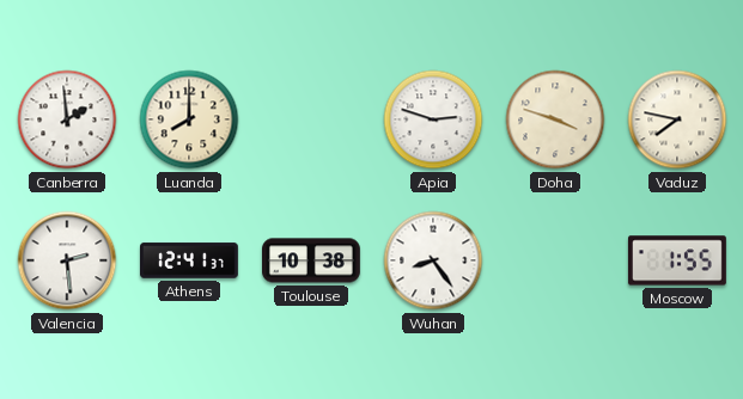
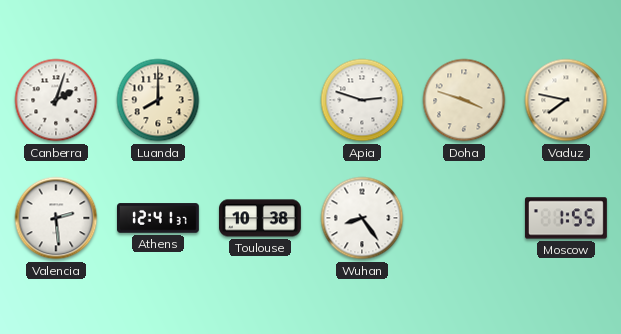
Canberra: 1:59 -> 2:03
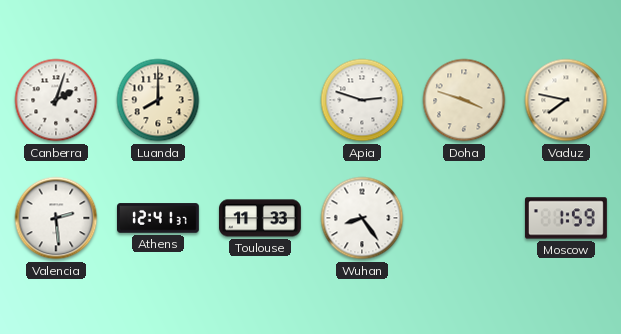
Toulouse: 10:38 -> 11:33
Moscow: 1:55 -> 1:59
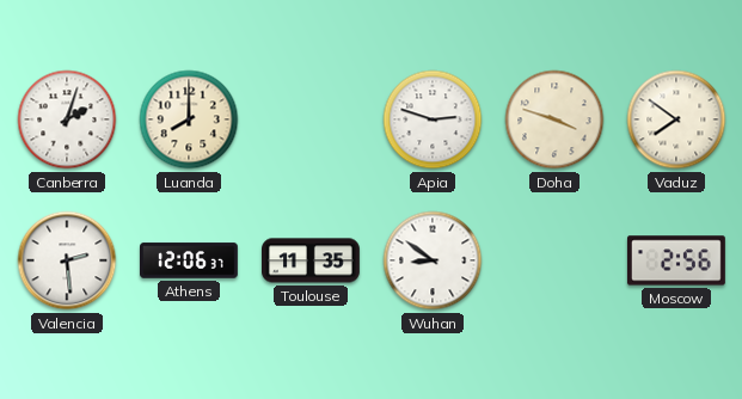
Vaduz: 7:47 -> 7:51
Athens: 12:41 -> 12:06
Toulouse: 11:33 -> 11:35
Wuhan: 8:24 -> 8:51
Moscow: 1:59 -> 2:56
